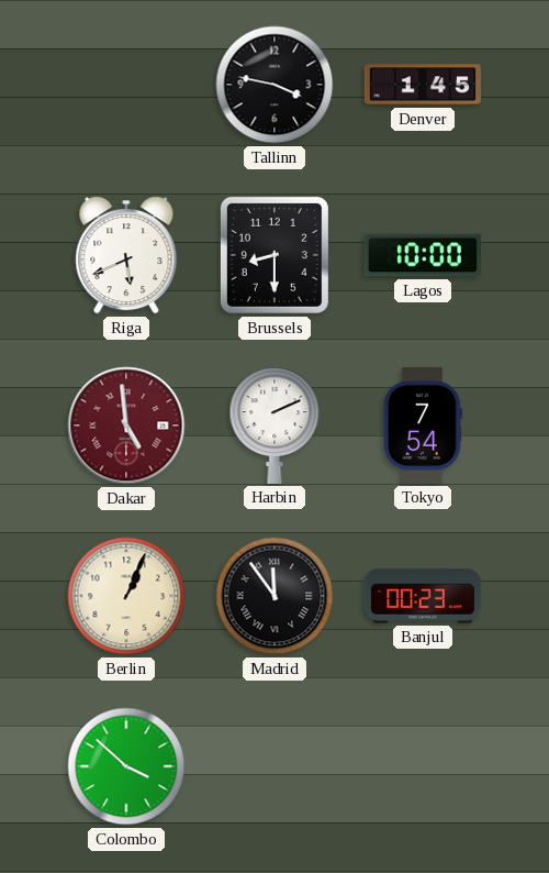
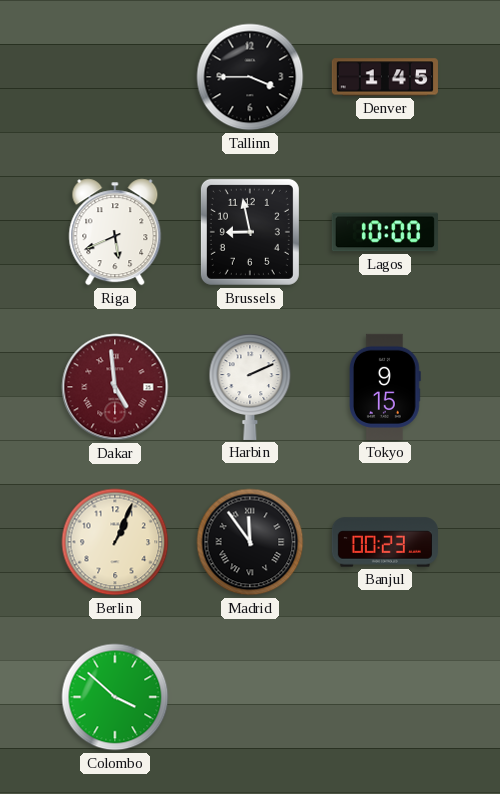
Tallinn: 3:47 -> 3:45
Brussels: 8:30 -> 8:58
Tokyo: 7:54 -> 9:15
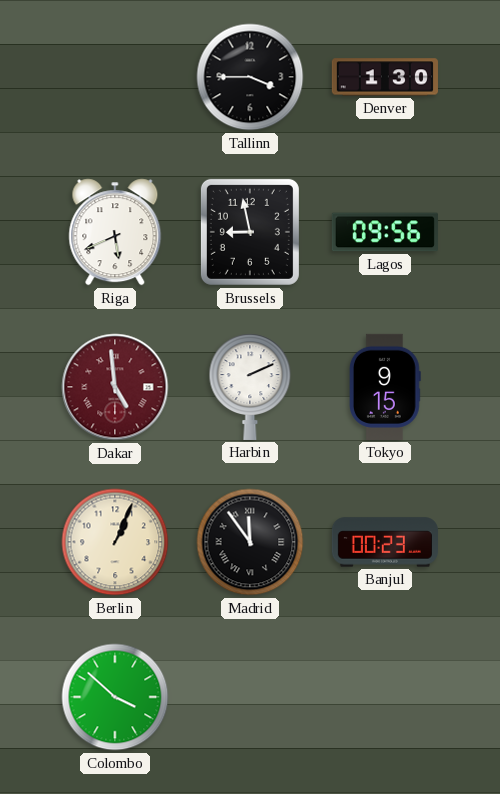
Denver: 1:45 -> 1:30
Lagos: 10:00 -> 09:56
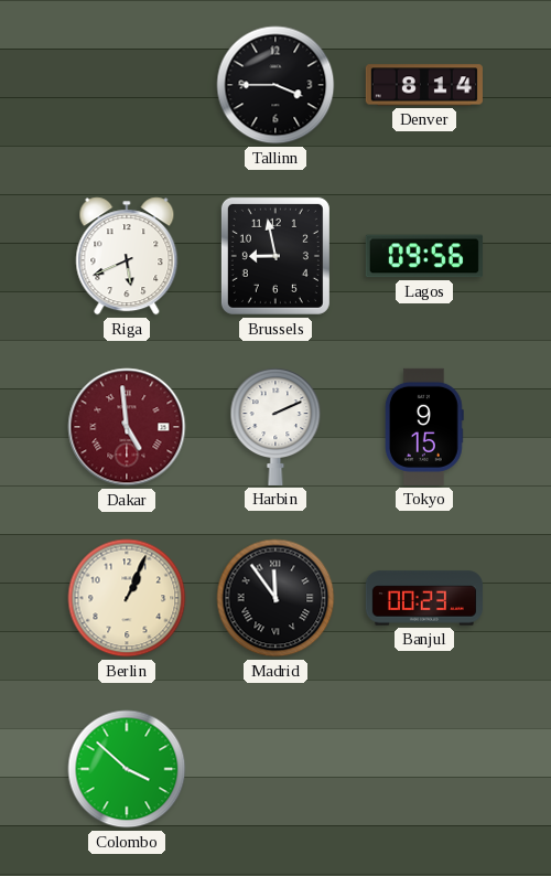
Denver: 1:30 -> 8:14
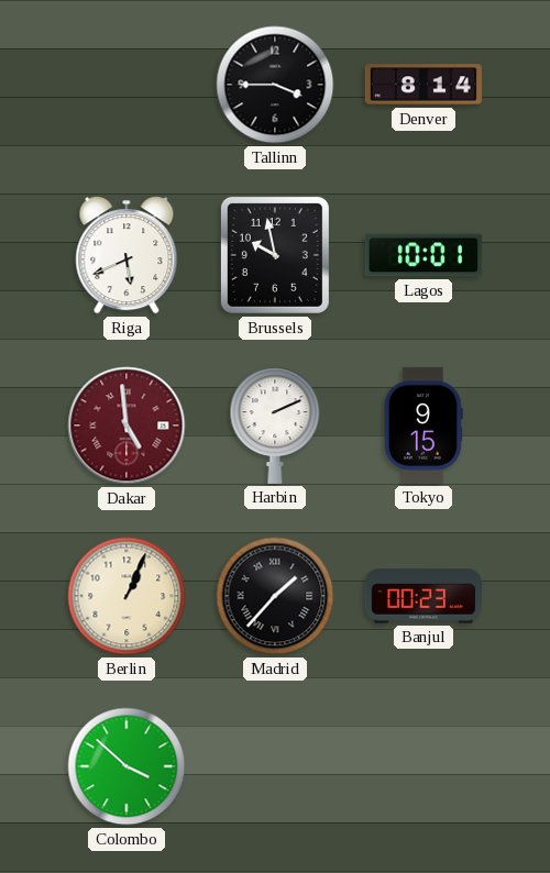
Brussels: 8:58 -> 9:58
Lagos: 09:56 -> 10:01
Madrid: 11:54 -> 1:37
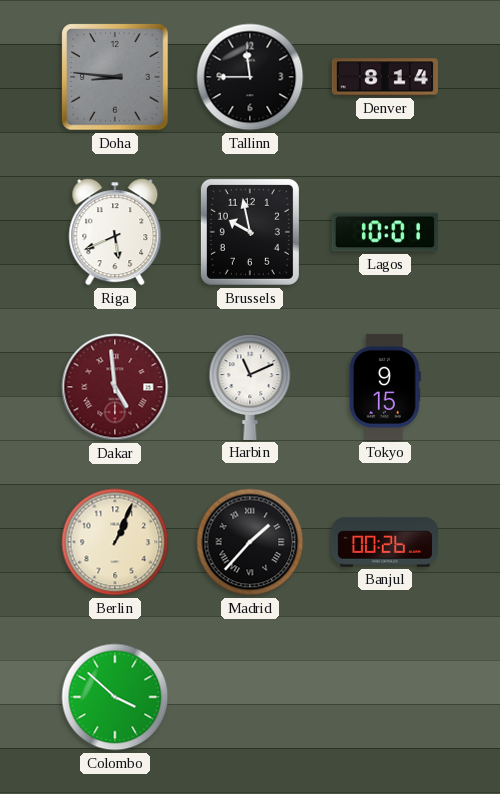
Doha: none -> 8:46
Tallinn: 3:45 -> 11:45
Harbin: 2:11 -> 11:11
Banjul: 00:23 -> 00:26
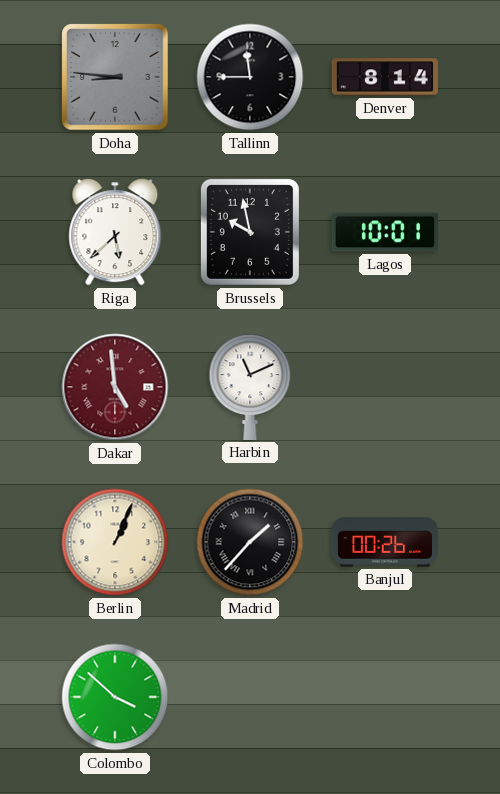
Riga: 5:41 -> 5:38
Tokyo: 9:15 -> none
